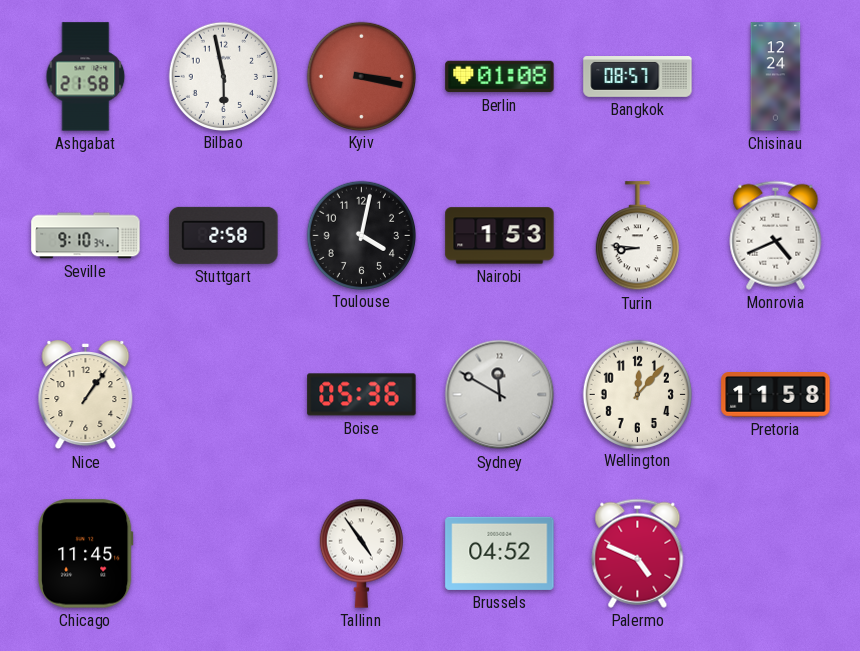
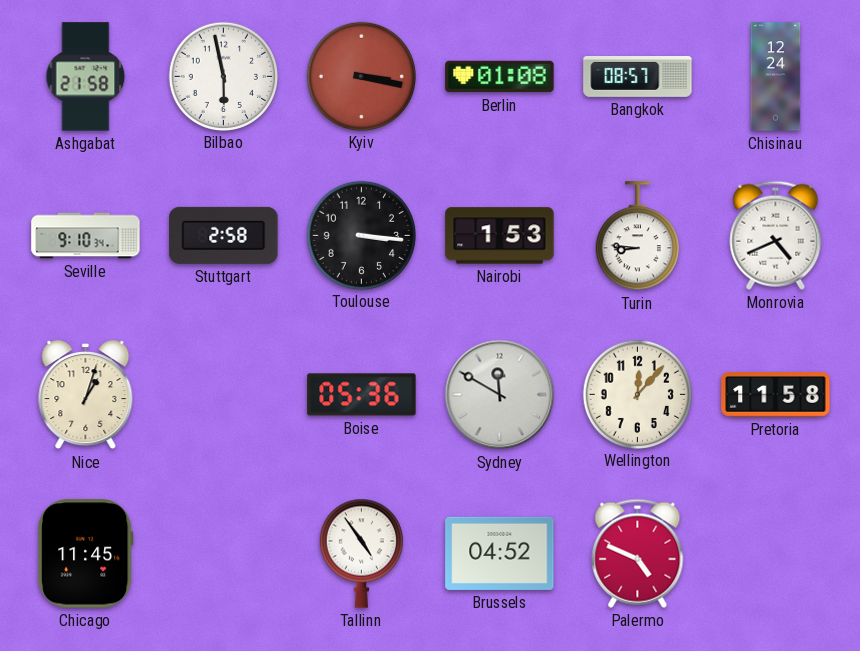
Toulouse: 4:02 -> 3:16
Nice: 1:06 -> 1:03
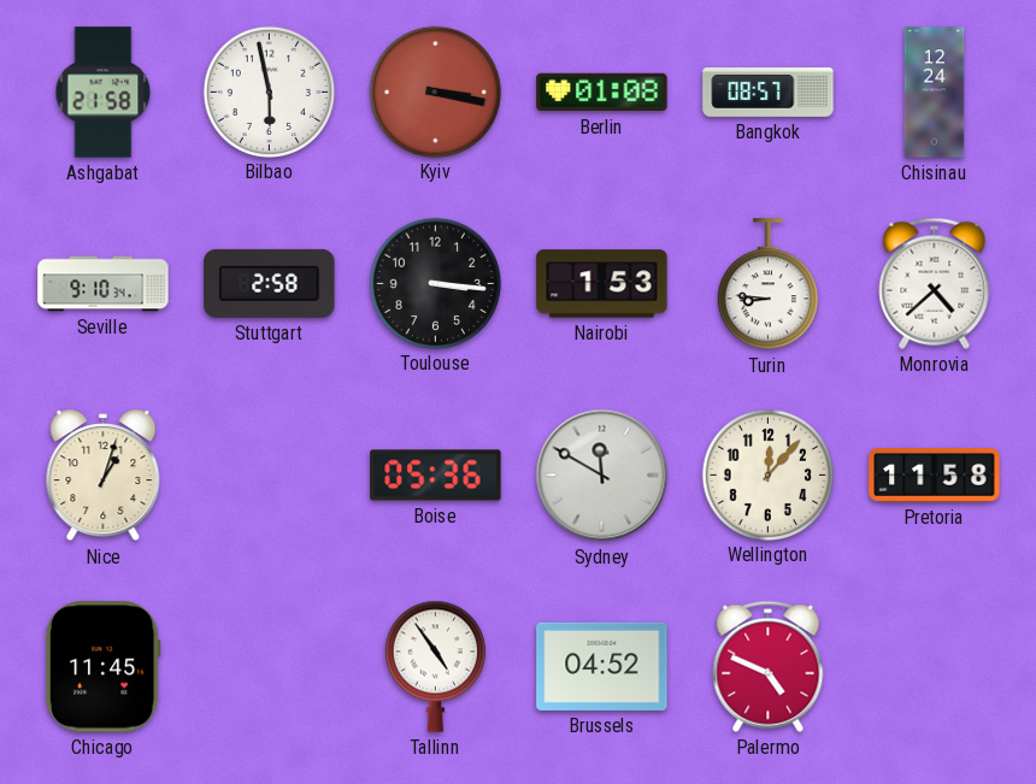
Monrovia: 4:41 -> 4:38
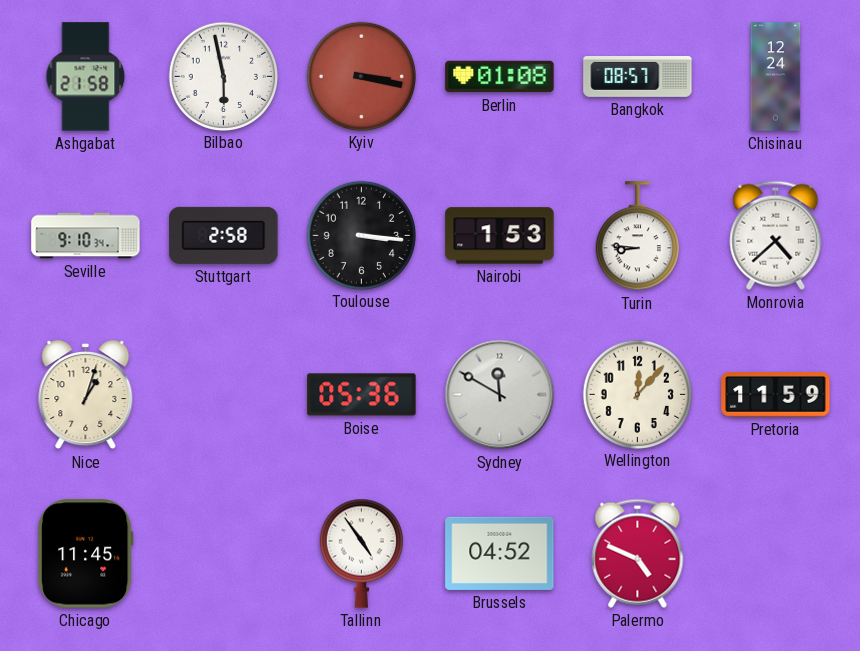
Pretoria: 11:58 -> 11:59
